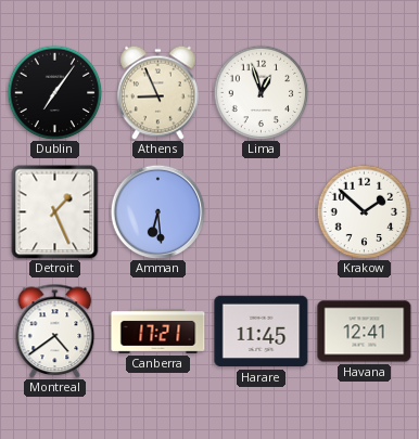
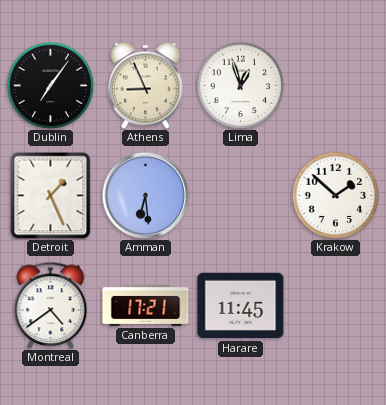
Havana: 12:41 -> none
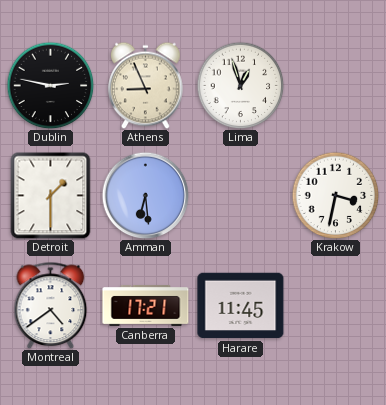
Dublin: 7:06 -> 2:47
Detroit: 1:26 -> 1:30
Krakow: 1:52 -> 3:32
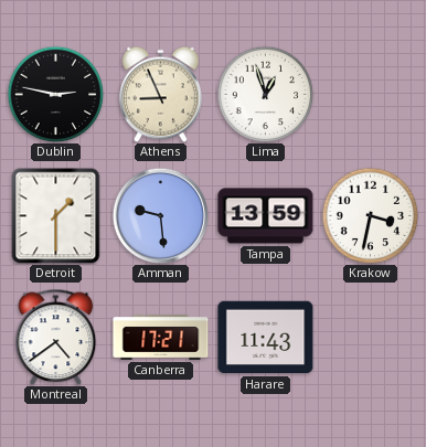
Amman: 6:29 -> 9:29
Tampa: none -> 13:59
Harare: 11:45 -> 11:43
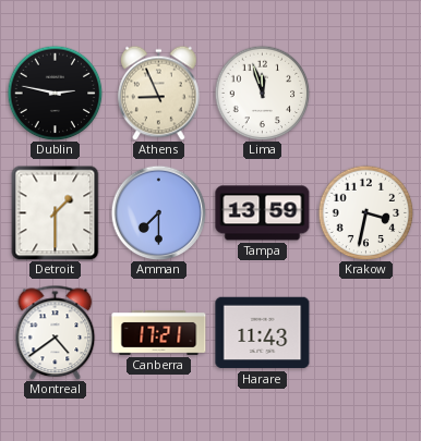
Lima: 12:57 -> 11:57
Amman: 9:29 -> 7:30
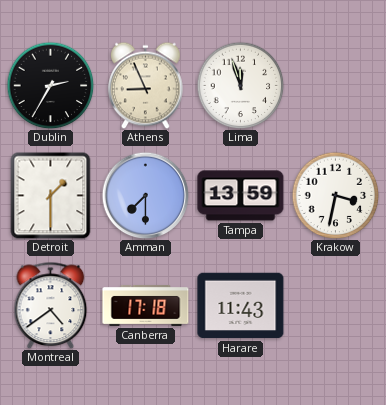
Dublin: 2:47 -> 2:35
Canberra: 17:21 -> 17:18
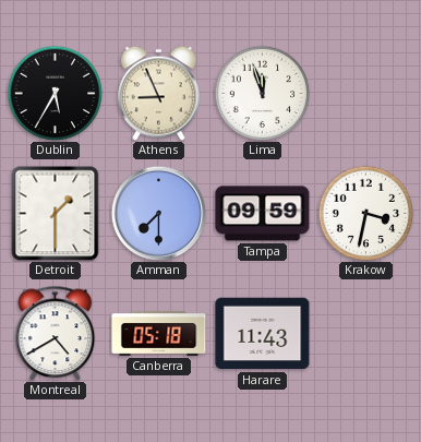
Dublin: 2:35 -> 5:35
Tampa: 13:59 -> 09:59
Montreal: 4:39 -> 4:40
Canberra: 17:18 -> 05:18
